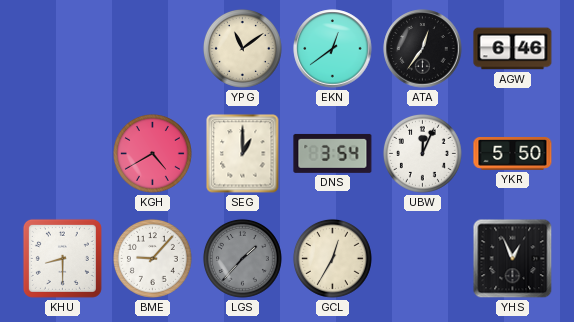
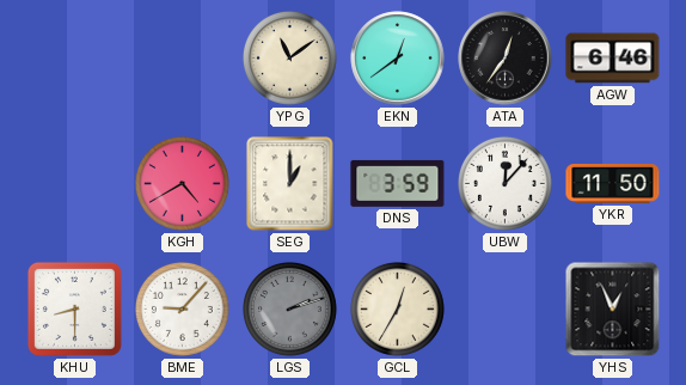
DNS: 3:54 -> 3:59
UBW: 12:04 -> 12:07
YKR: 5:50 -> 11:50
LGS: 1:37 -> 2:12
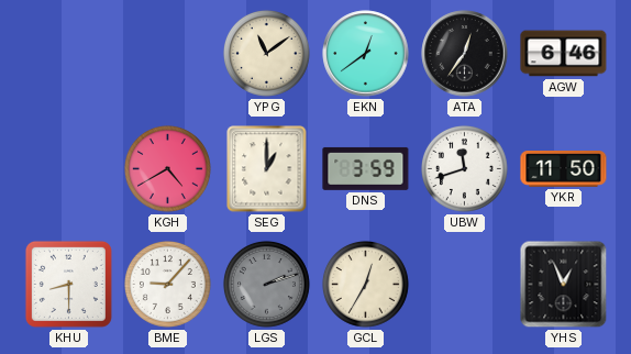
UBW: 12:07 -> 11:42
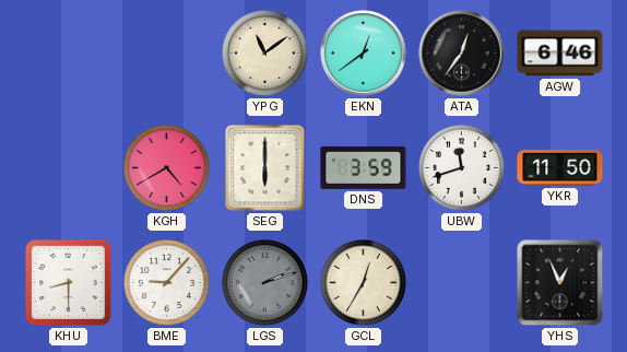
SEG: 1:00 -> 6:00
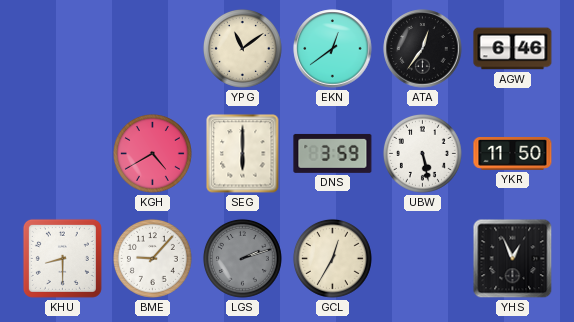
UBW: 11:42 -> 5:28
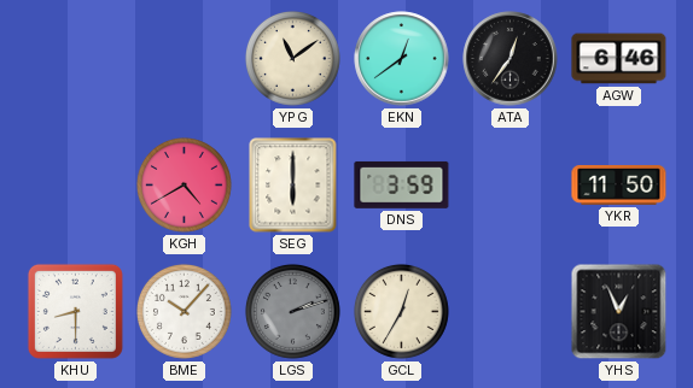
UBW: 5:28 -> none
BME: 9:07 -> 10:07
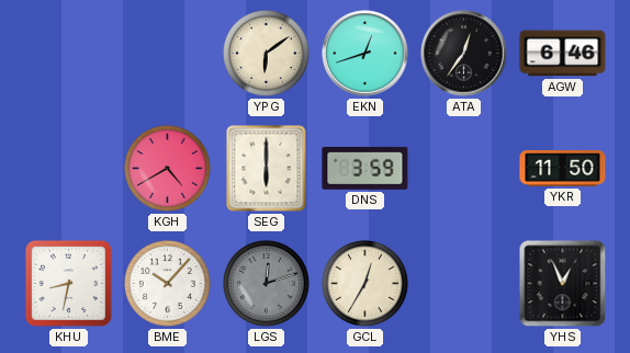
YPG: 11:09 -> 6:09
EKN: 12:39 -> 12:42
KHU: 8:30 -> 8:32
LGS: 2:12 -> 12:12
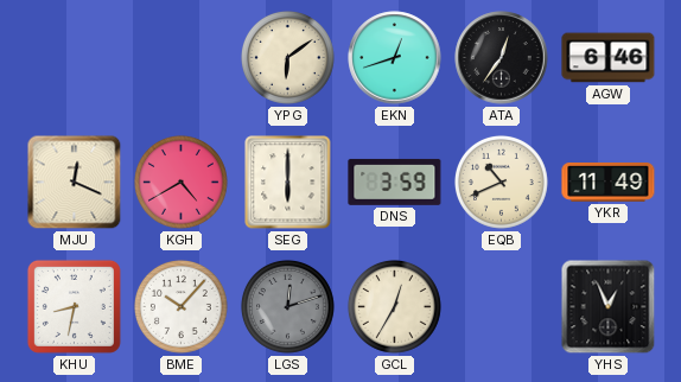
MJU: none -> 12:19
EQB: none -> 10:41
YKR: 11:50 -> 11:49
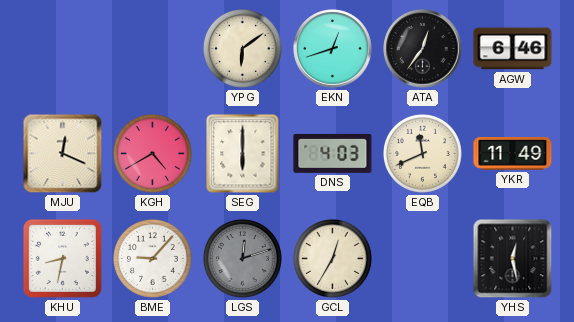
DNS: 3:59 -> 4:03
EQB: 10:41 -> 11:41
BME: 10:07 -> 9:07
YHS: 12:56 -> 12:28
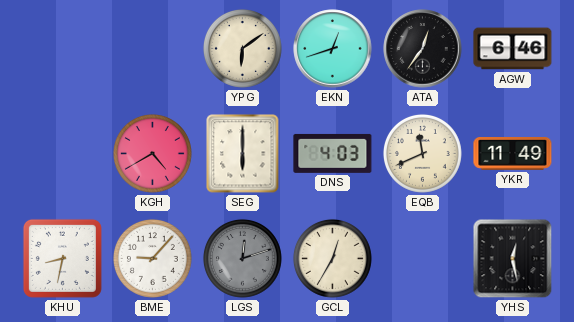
MJU: 12:19 -> none
